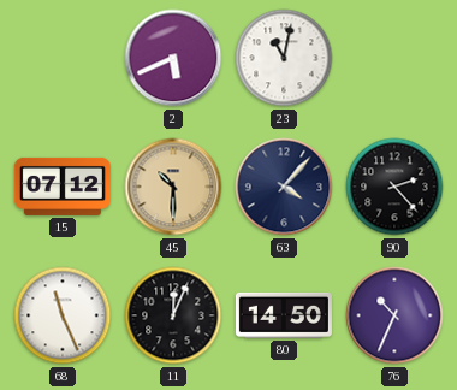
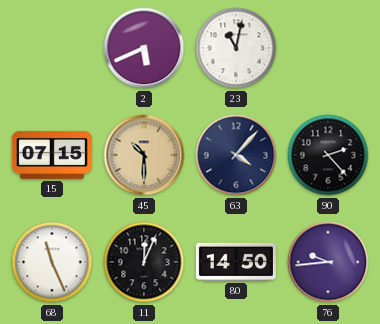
15: 07:12 -> 07:15
76: 10:34 -> 9:44
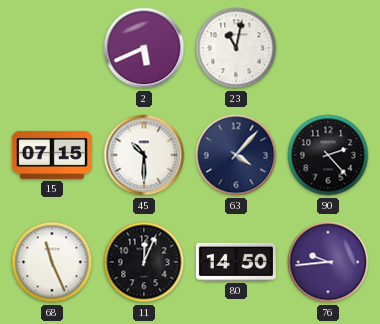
45 dial: champagne -> white
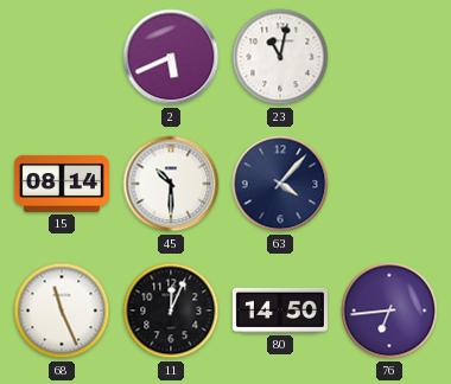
15: 07:15 -> 08:14
90: 2:23 -> none
76: 9:44 -> 6:44
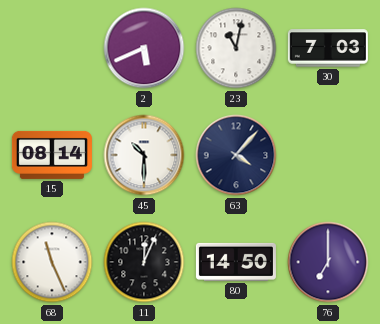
30: none -> 7:03
76: 6:44 -> 7:00
